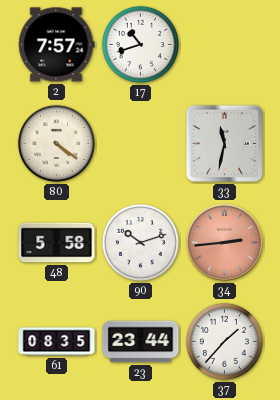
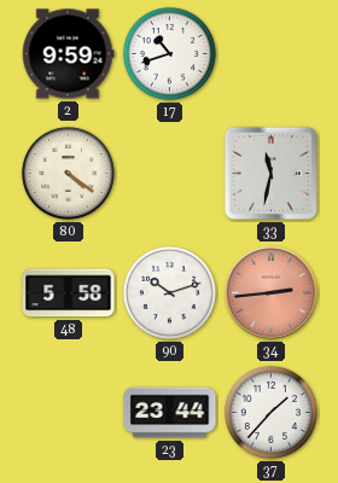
2: 7:57 -> 9:59
61: 08:35 -> none
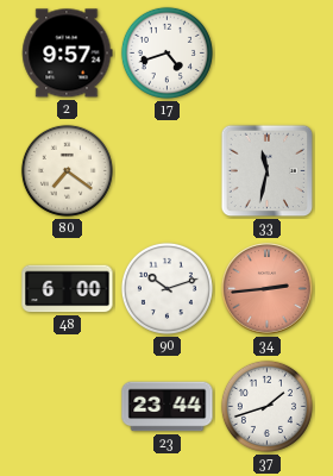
2: 9:59 -> 9:57
17: 10:42 -> 4:42
80: 4:21 -> 7:21
48: 5:58 -> 6:00
37: 1:37 -> 1:42
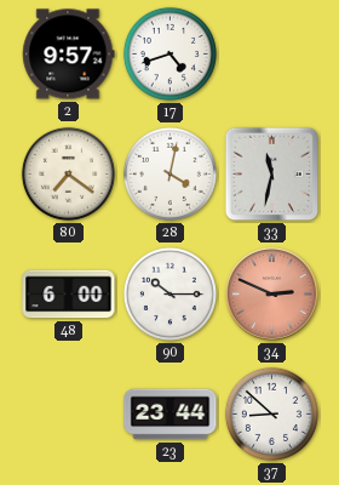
28: none -> 4:02
90: 10:12 -> 10:15
34: 2:44 -> 2:49
37: 1:42 -> 8:52
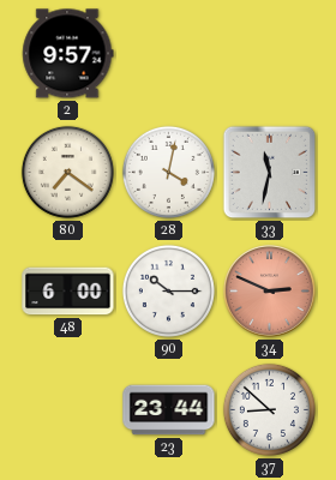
17: 4:42 -> none
